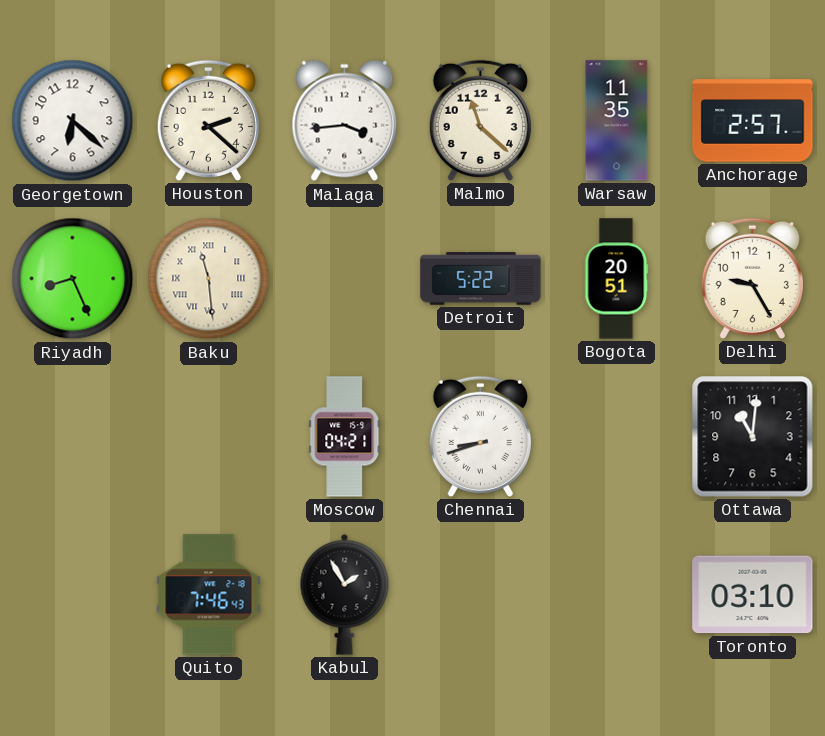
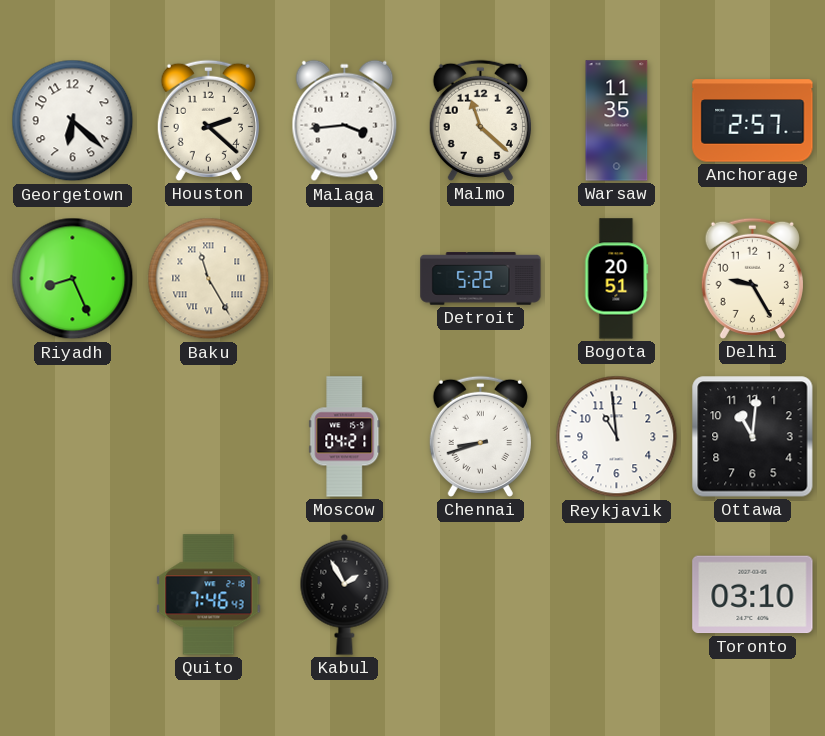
Baku: 11:29 -> 11:25
Reykjavik: none -> 10:59
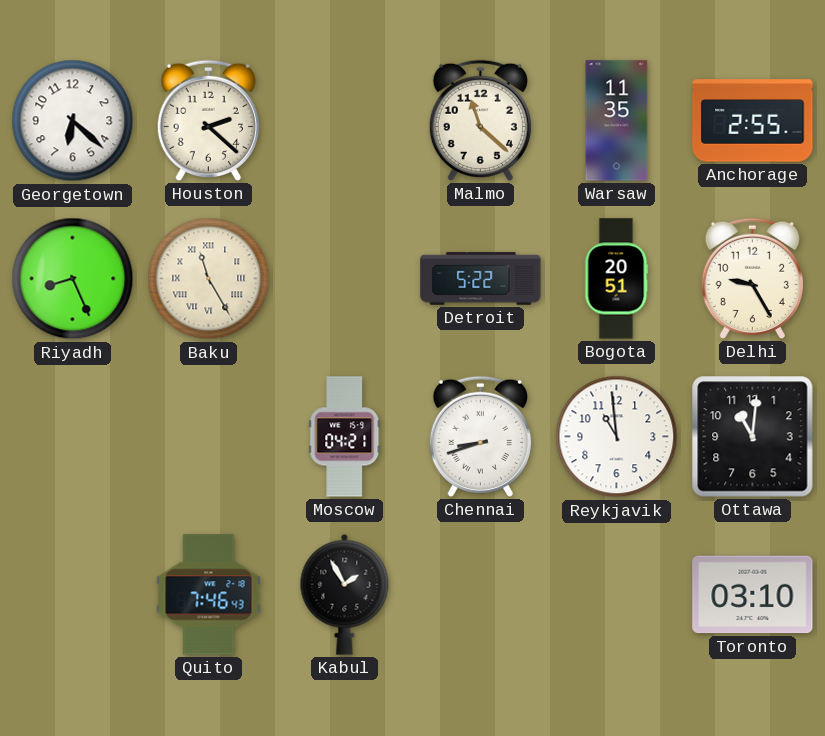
Malaga: 3:44 -> none
Anchorage: 2:57 -> 2:55
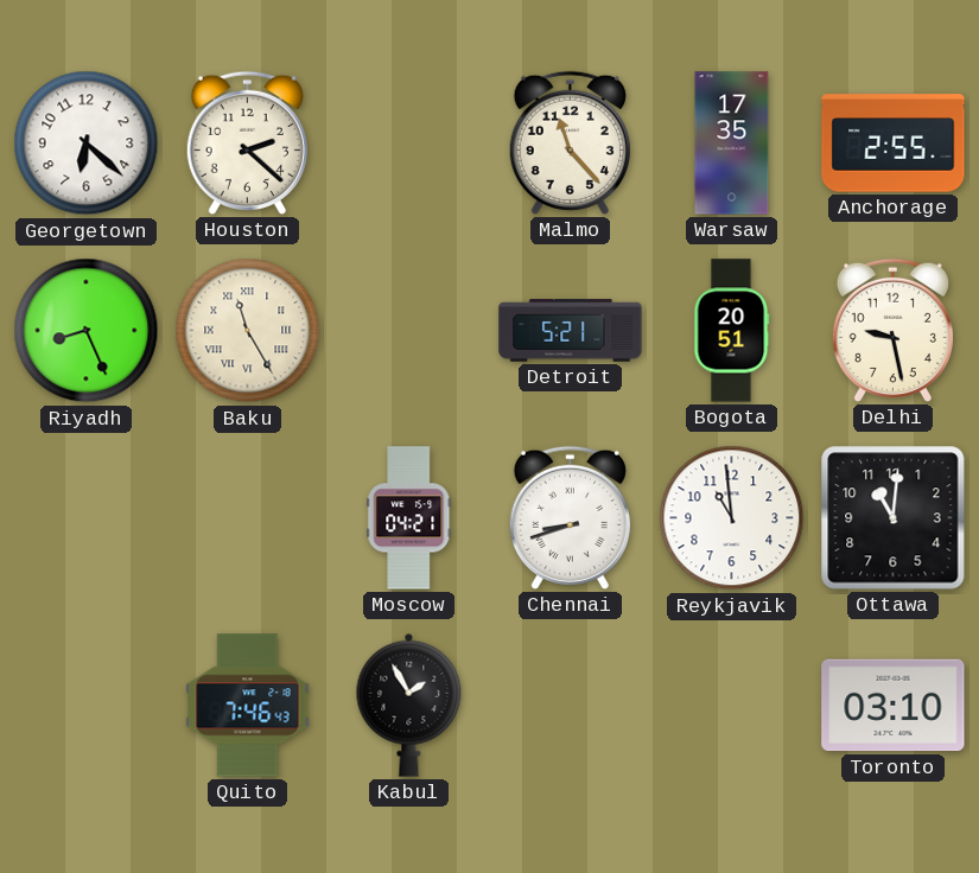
Malmo: 11:22 -> 11:23
Warsaw: 11:35 -> 17:35
Detroit: 5:22 -> 5:21
Delhi: 9:25 -> 9:28
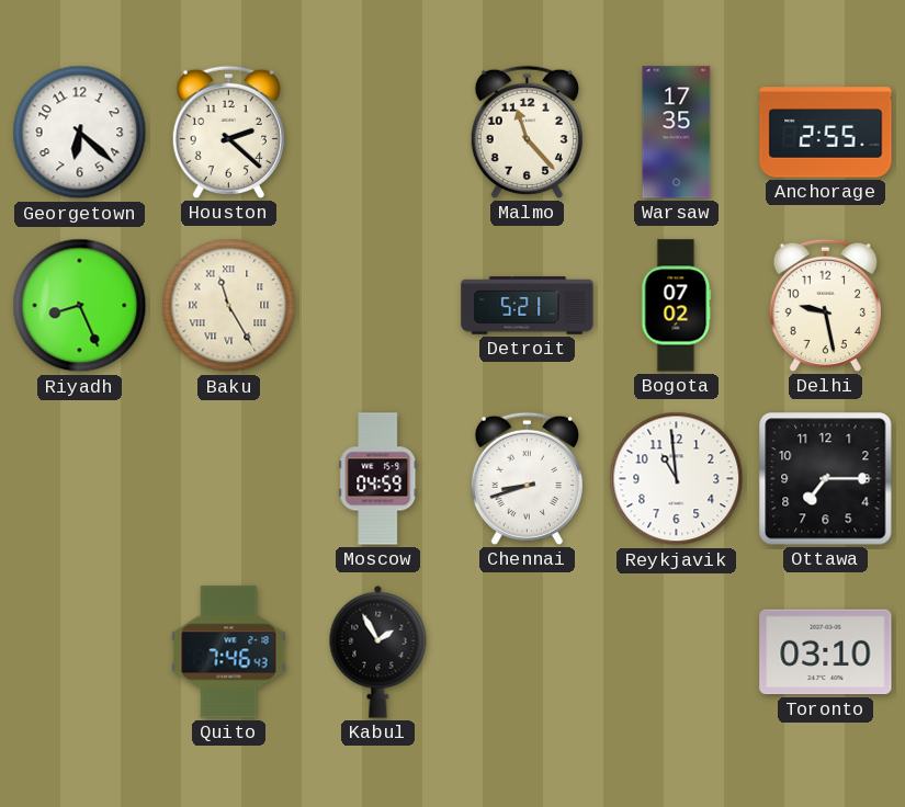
Bogota: 20:51 -> 07:02
Moscow: 04:21 -> 04:59
Ottawa: 11:01 -> 7:15
